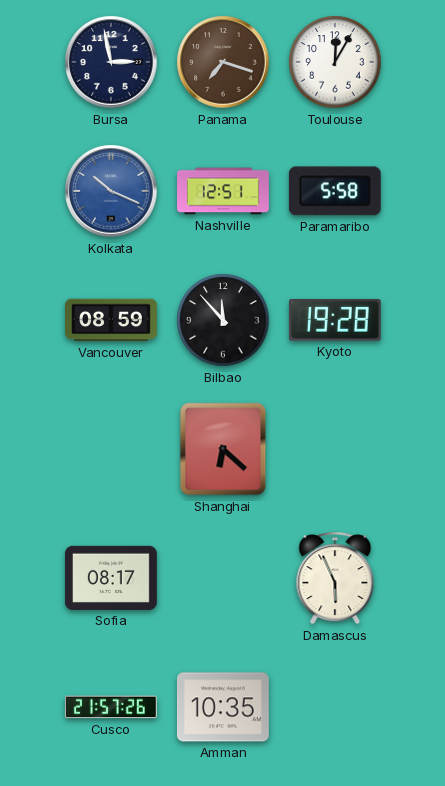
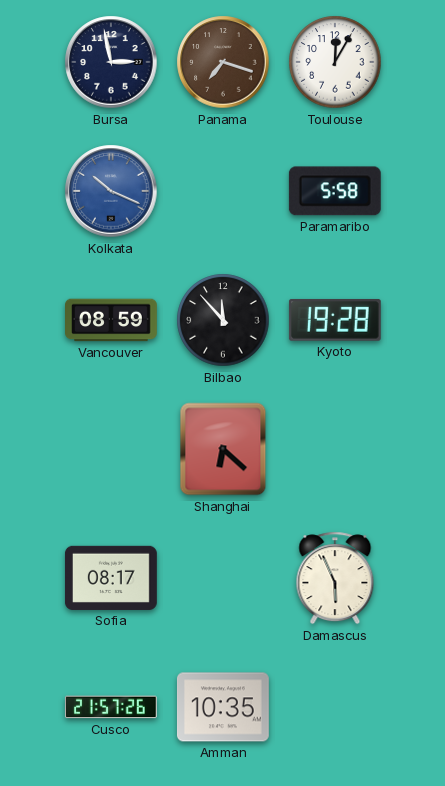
Nashville: 12:51 -> none
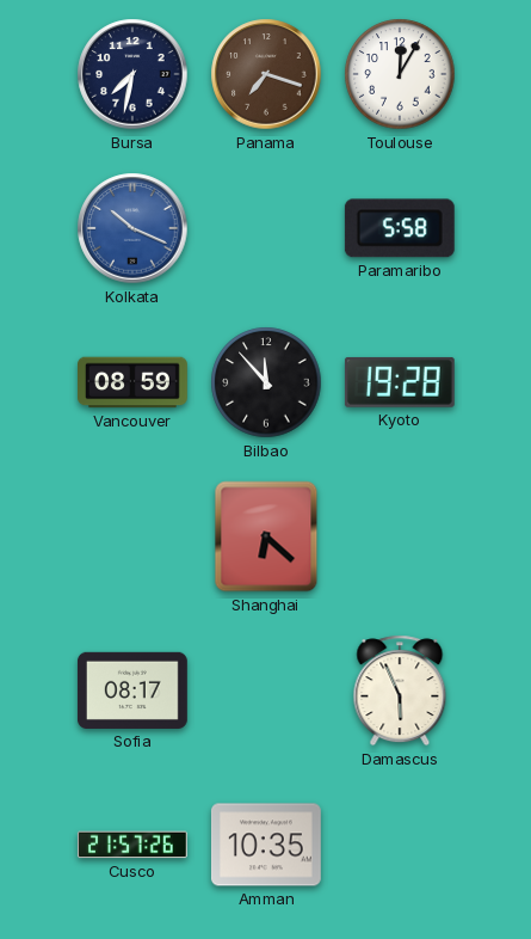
Bursa: 2:58 -> 7:32
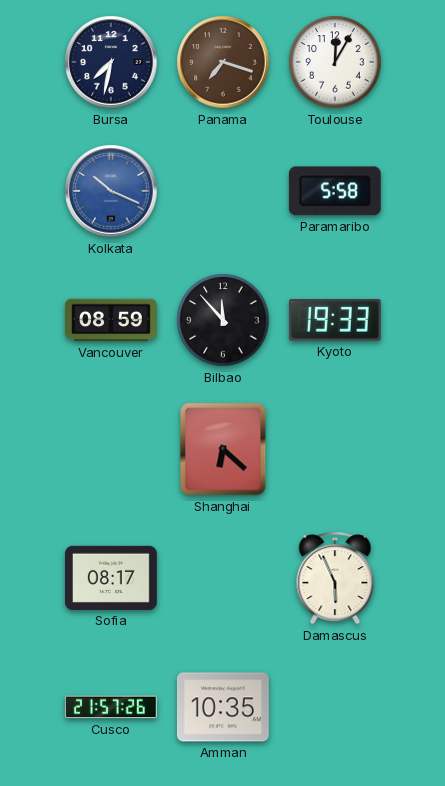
Kyoto: 19:28 -> 19:33
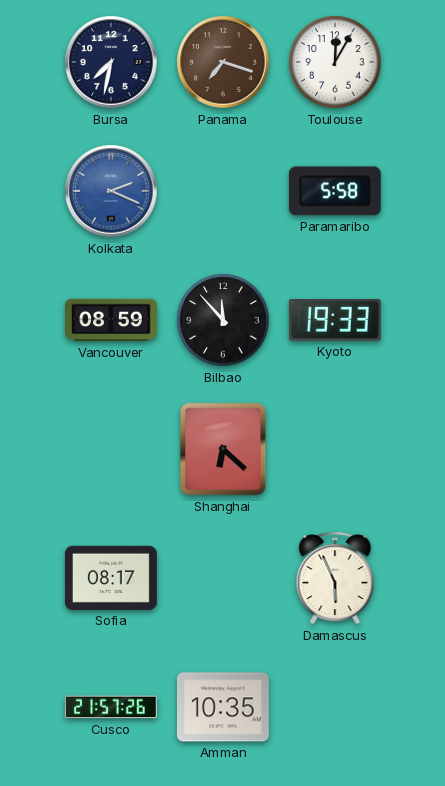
Kolkata: 10:19 -> 2:19
